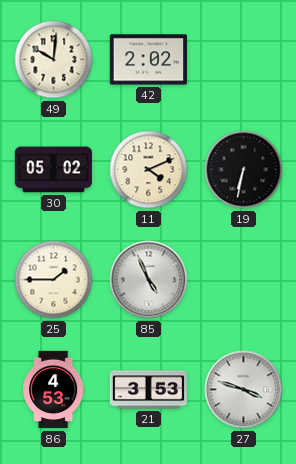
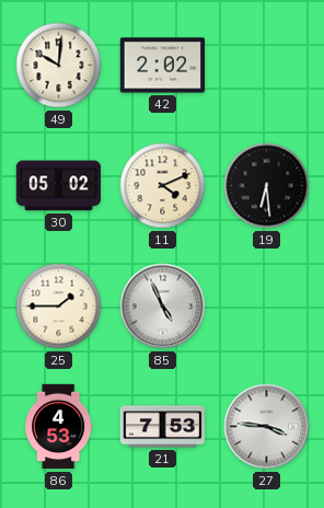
19: 6:32 -> 6:29
21: 3:53 -> 7:53
27: 3:48 -> 3:46
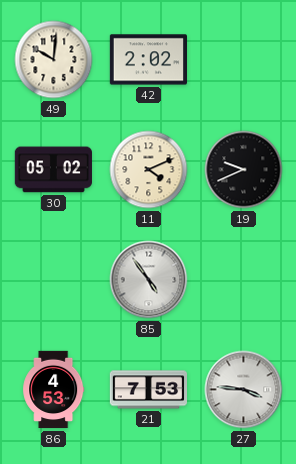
19: 6:29 -> 9:41
25: 1:45 -> none
85: 4:56 -> 4:54
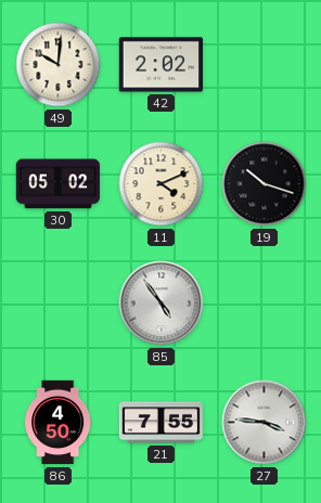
19: 9:41 -> 10:18
86: 4:53 -> 4:50
21: 7:53 -> 7:55
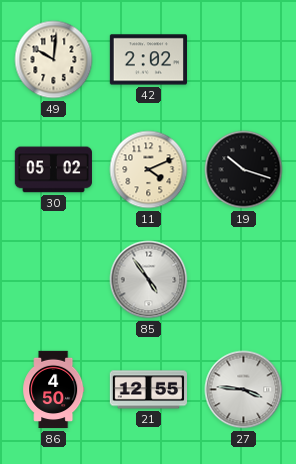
21: 7:55 -> 12:55
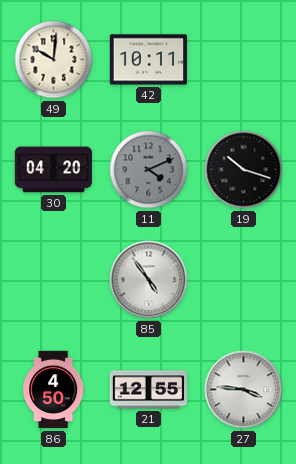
42: 2:02 -> 10:11
30: 05:02 -> 04:20
11 dial: cream -> grey
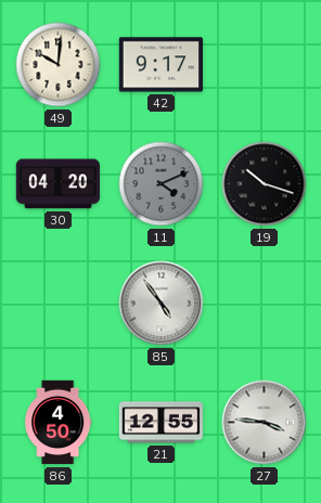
42: 10:11 -> 9:17
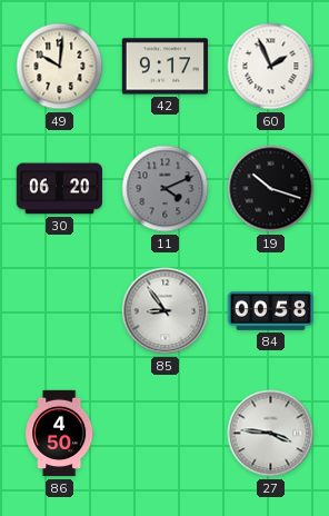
60: none -> 1:56
30: 04:20 -> 06:20
85: 4:54 -> 8:54
84: none -> 00:58
21: 12:55 -> none
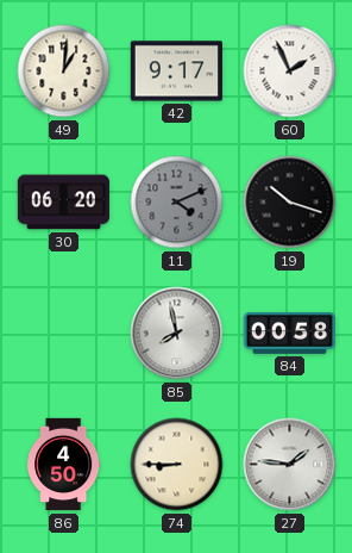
49: 10:01 -> 1:01
85: 8:54 -> 7:58
74: none -> 8:45
27: 3:46 -> 1:46
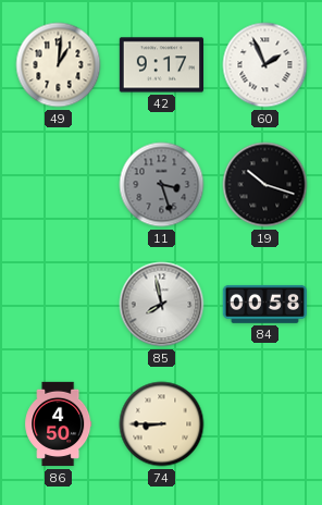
30: 06:20 -> none
11: 4:11 -> 3:27
27: 1:46 -> none
